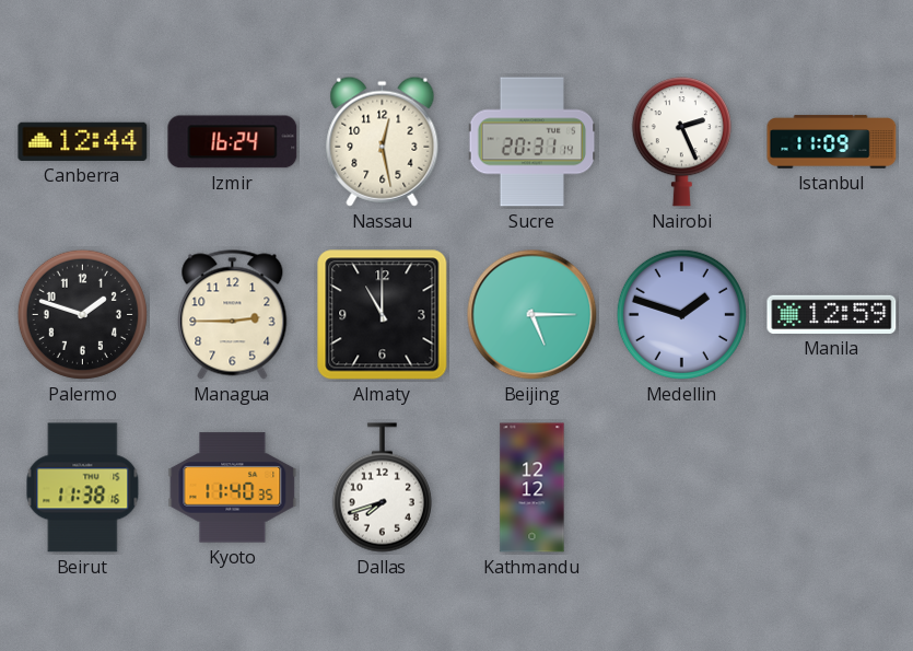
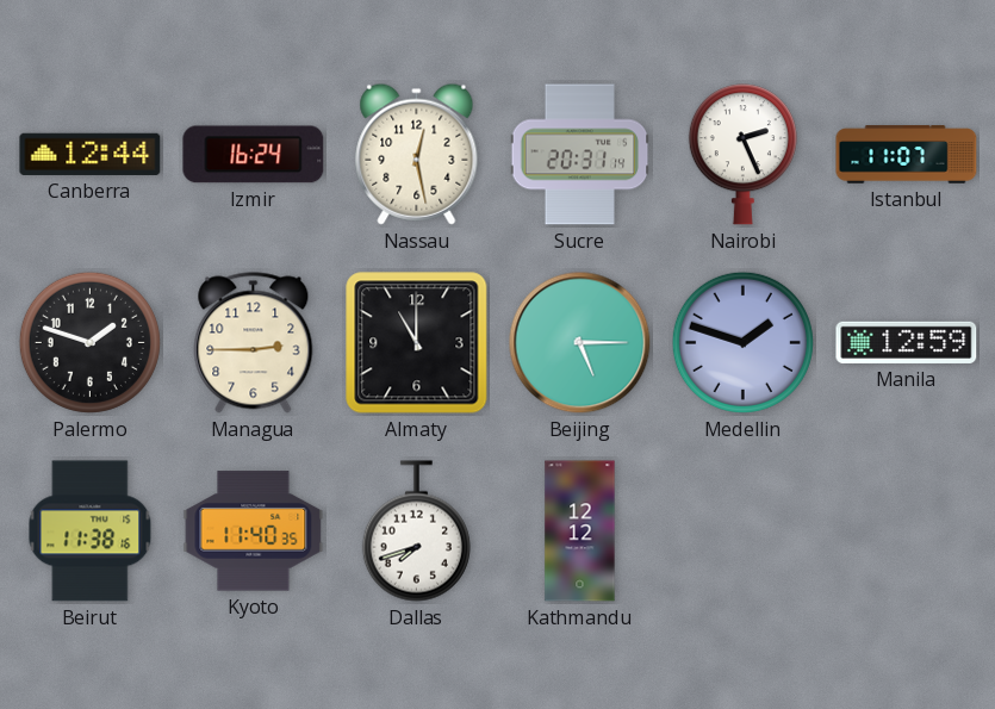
Istanbul: 11:09 -> 11:07
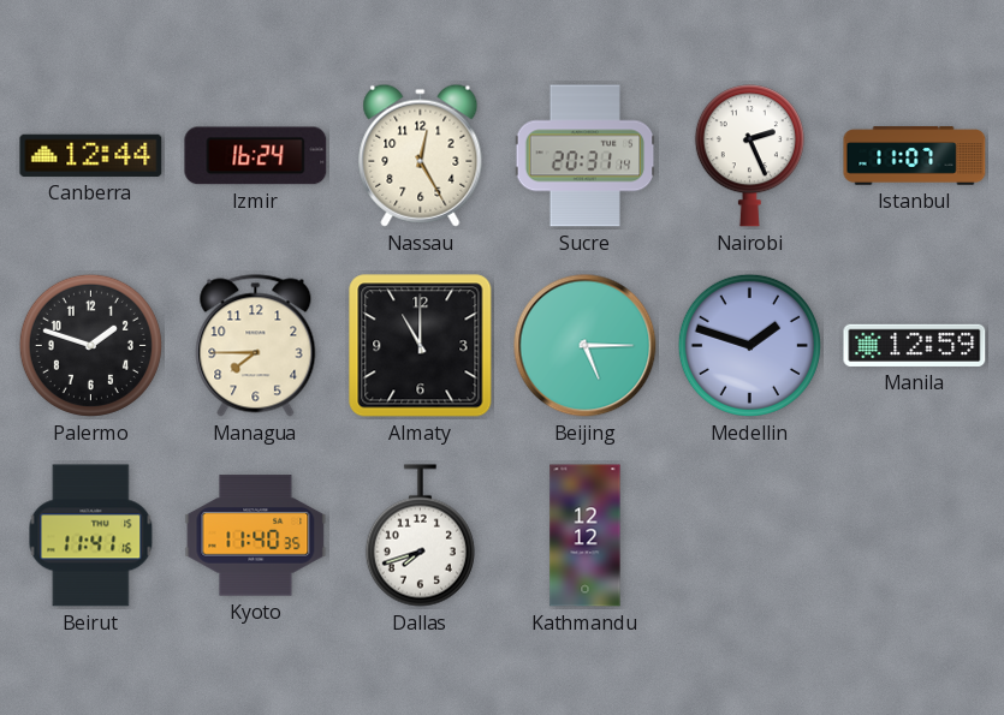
Nassau: 12:28 -> 12:25
Managua: 2:45 -> 7:45
Beirut: 11:38 -> 11:41
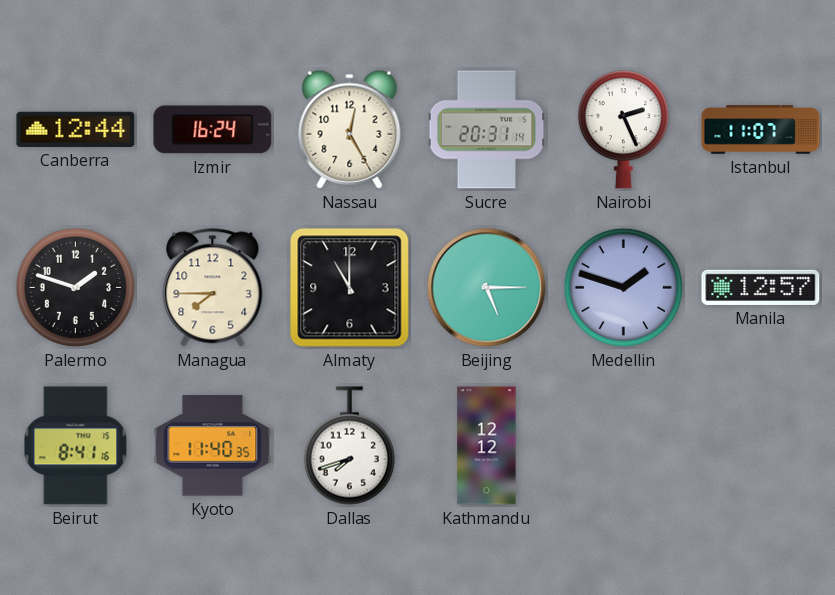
Manila: 12:59 -> 12:57
Beirut: 11:41 -> 8:41
